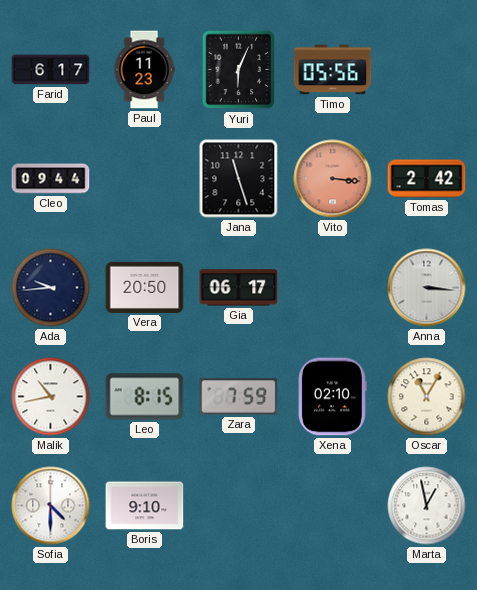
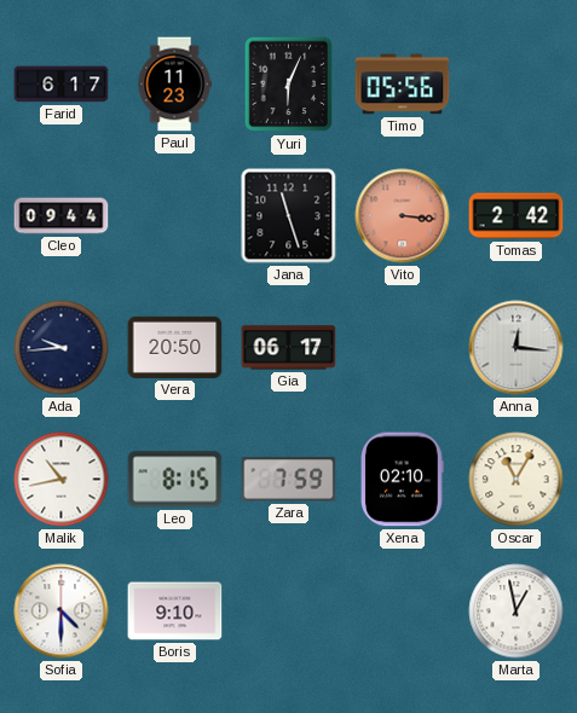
Anna: 3:16 -> 12:16
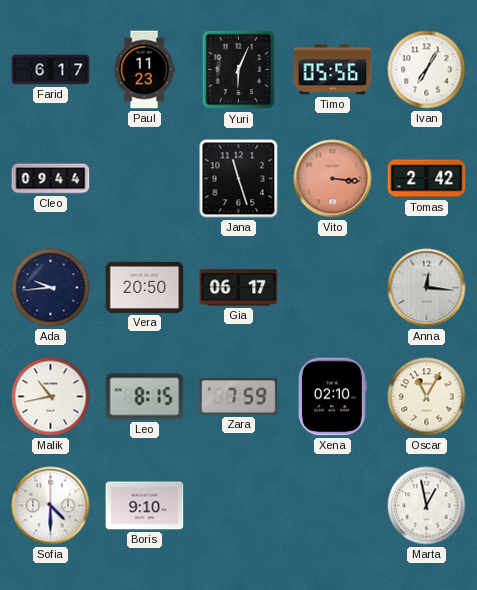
Ivan: none -> 7:05
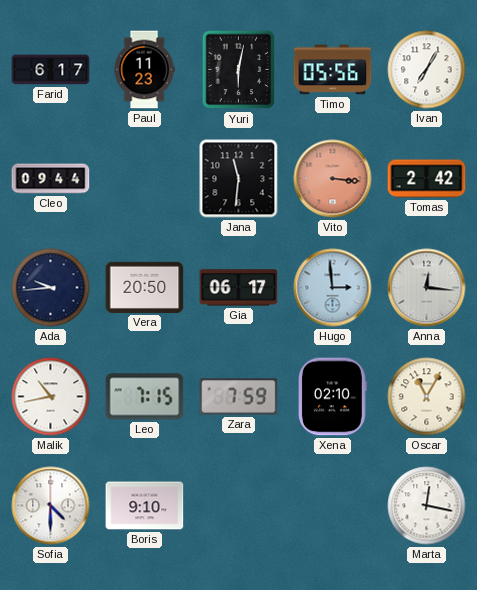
Yuri: 6:04 -> 6:02
Jana: 11:27 -> 11:31
Hugo: none -> 2:59
Leo: 8:15 -> 7:15
Marta: 12:58 -> 12:17
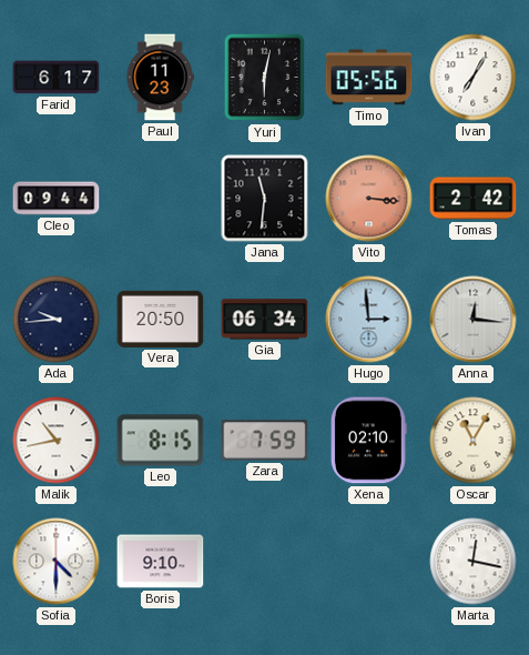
Gia: 06:17 -> 06:34
Leo: 7:15 -> 8:15
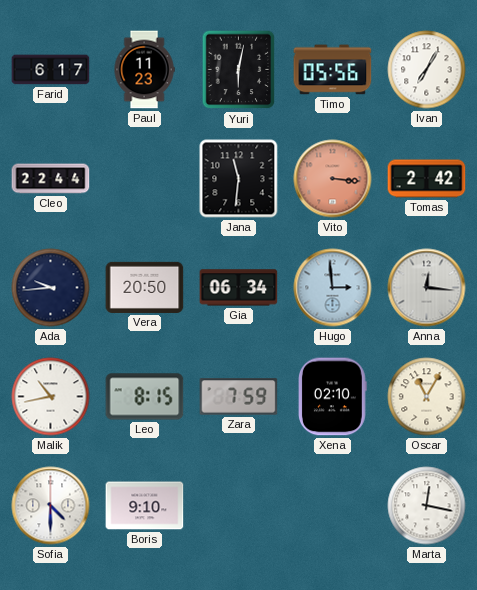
Cleo: 09:44 -> 22:44
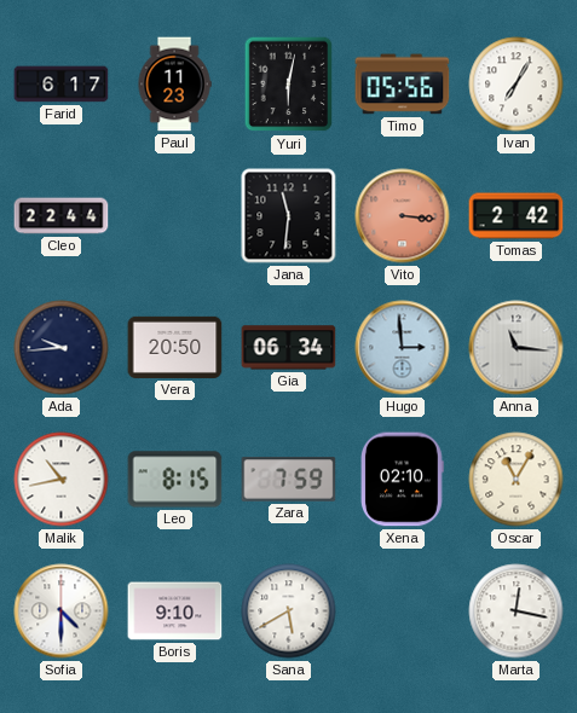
Anna: 12:16 -> 11:16
Sana: none -> 5:40
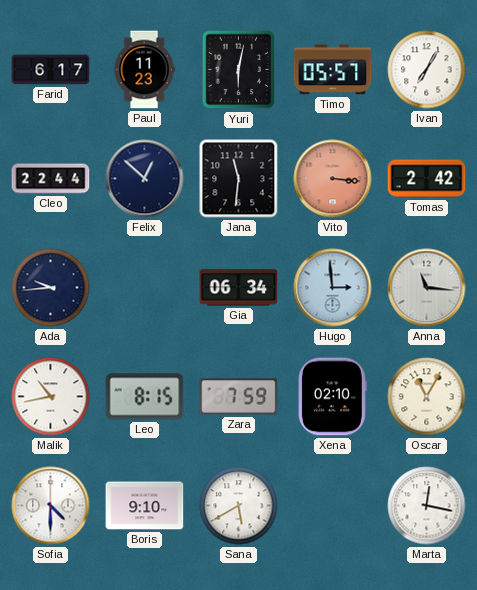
Timo: 05:56 -> 05:57
Felix: none -> 12:52
Vera: 20:50 -> none
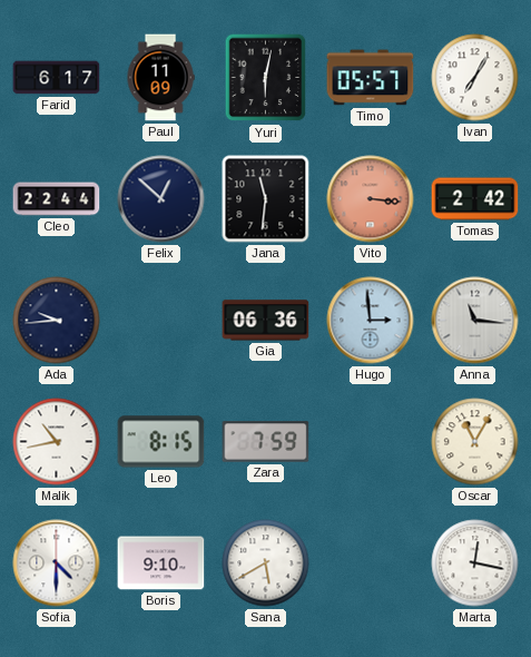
Paul: 11:23 -> 11:09
Gia: 06:34 -> 06:36
Xena: 02:10 -> none
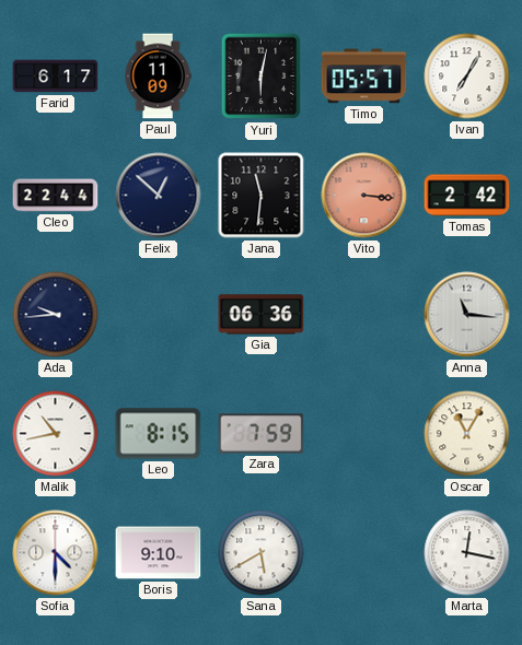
Hugo: 2:59 -> none
